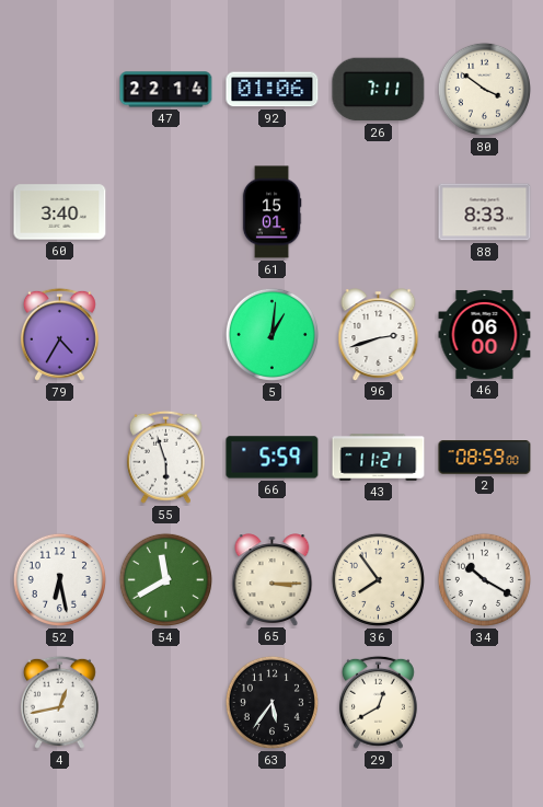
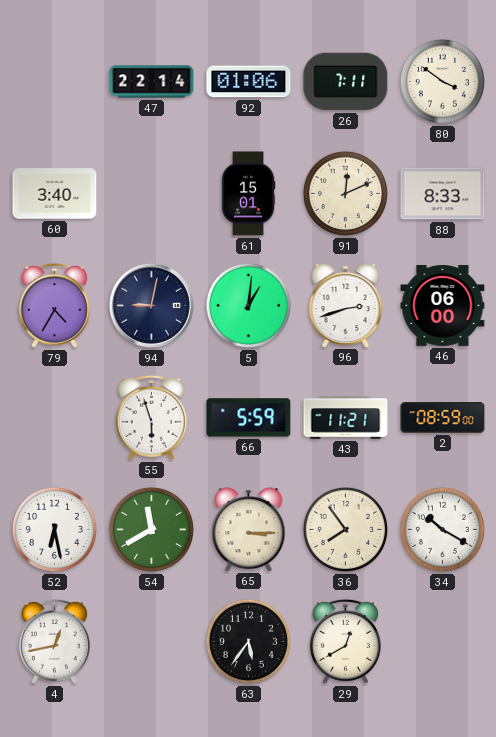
91: none -> 12:11
94: none -> 9:02
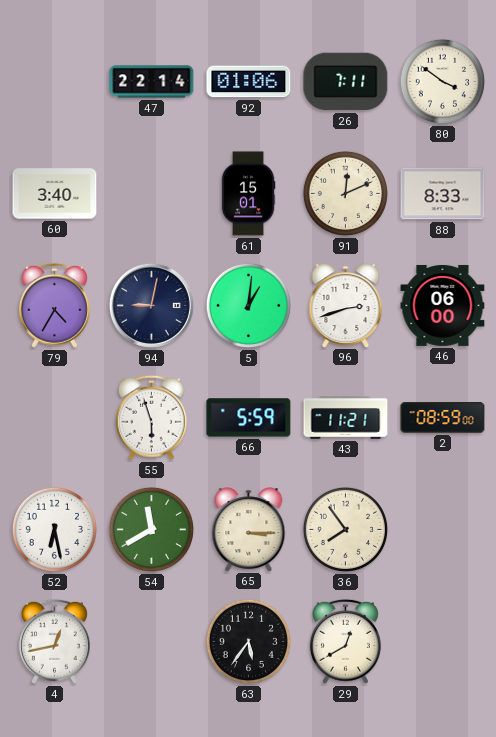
34: 10:20 -> none
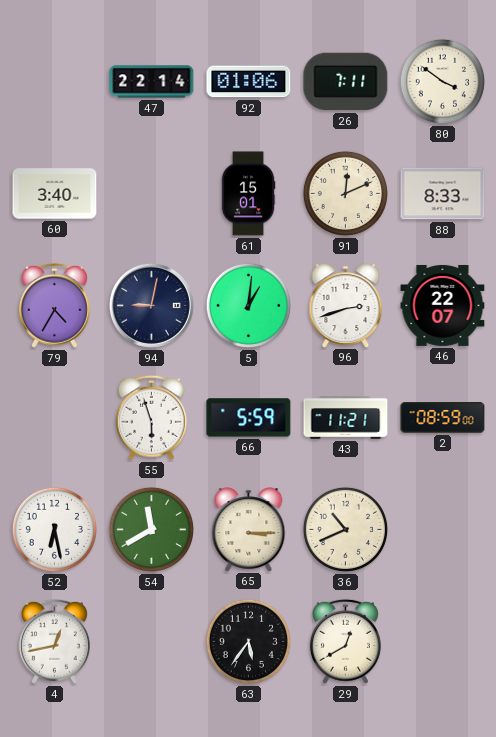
46: 06:00 -> 22:07
36: 7:54 -> 10:41
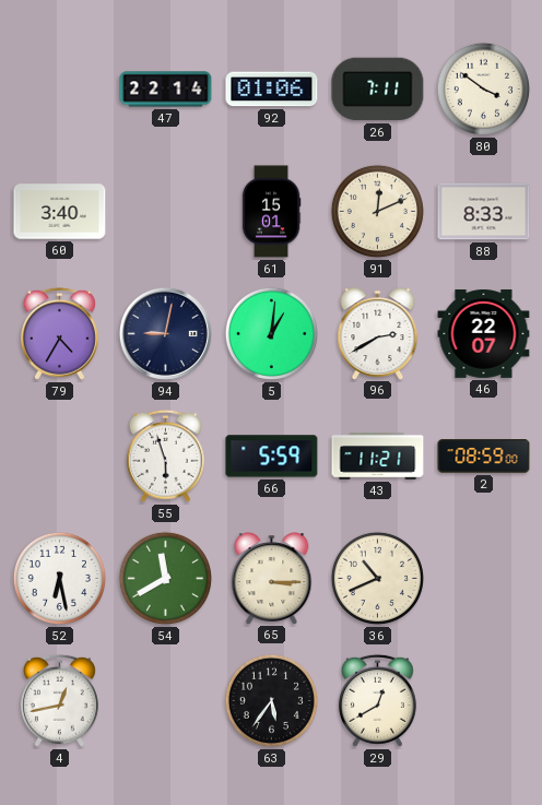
96: 2:42 -> 2:40
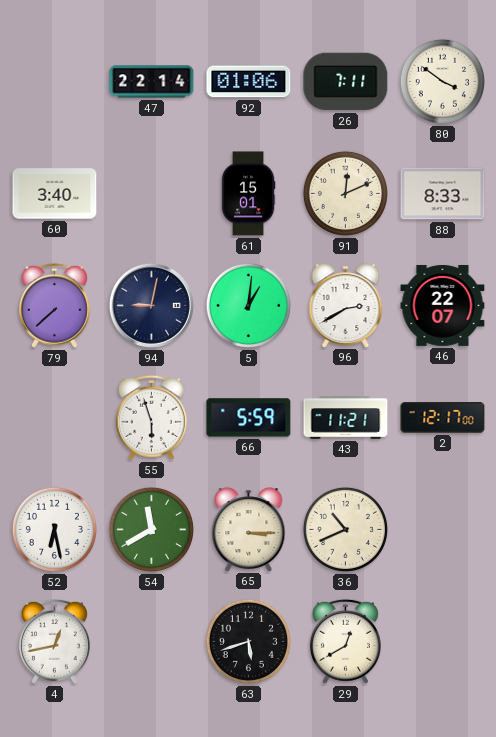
79: 4:35 -> 7:38
2: 08:59 -> 12:17
63: 5:36 -> 5:42
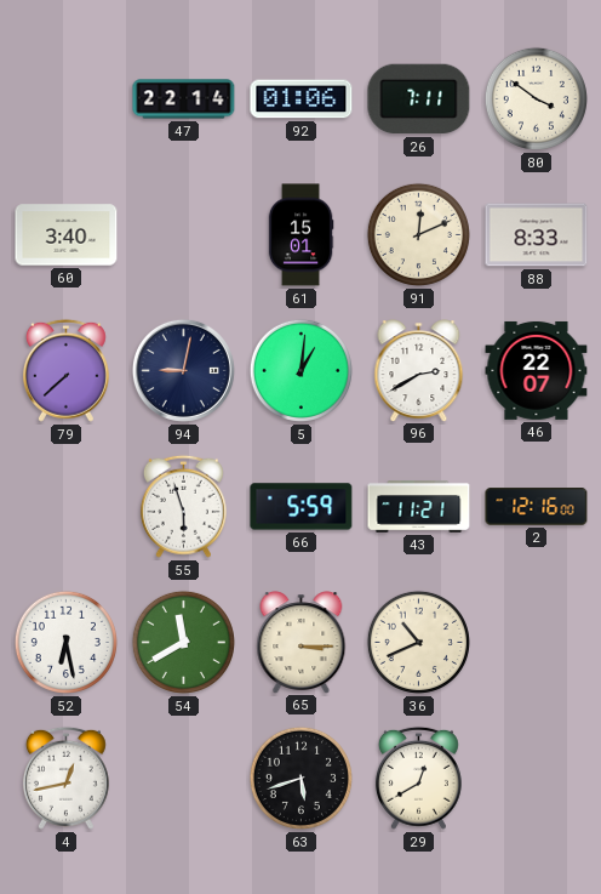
2: 12:17 -> 12:16
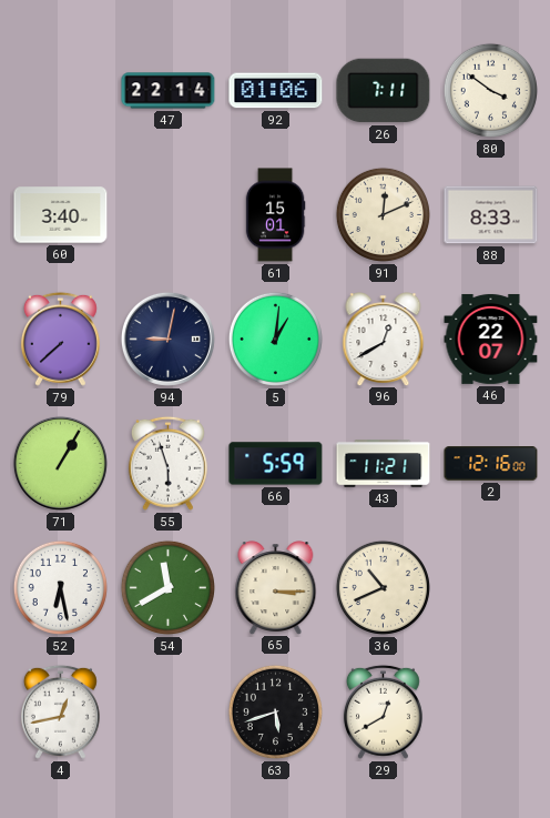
96: 2:40 -> 12:40
71: none -> 1:05
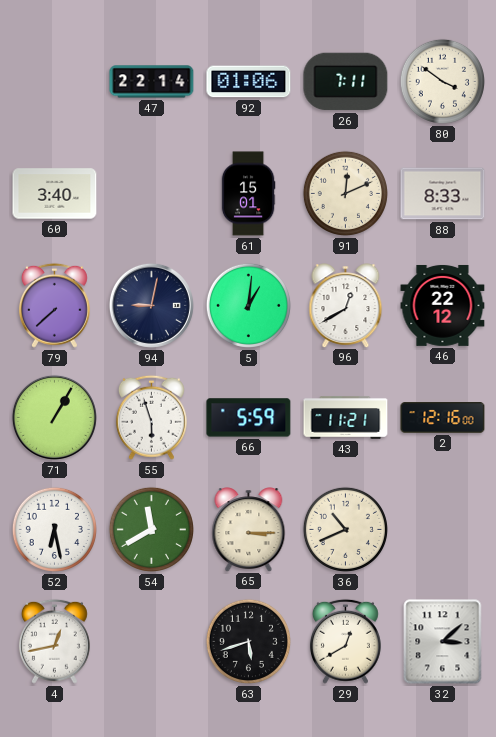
46: 22:07 -> 22:12
32: none -> 3:08
